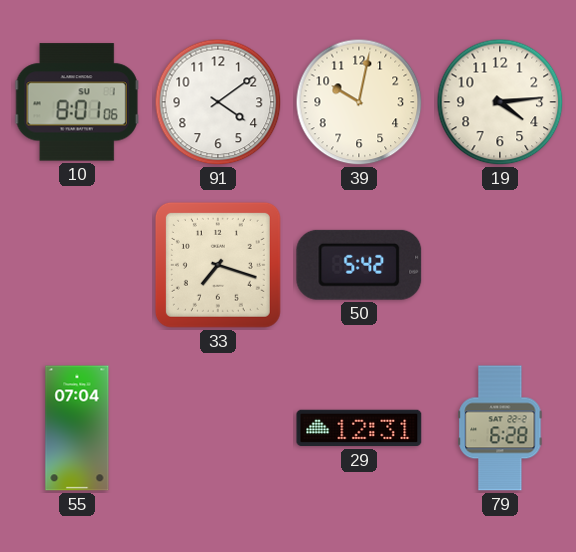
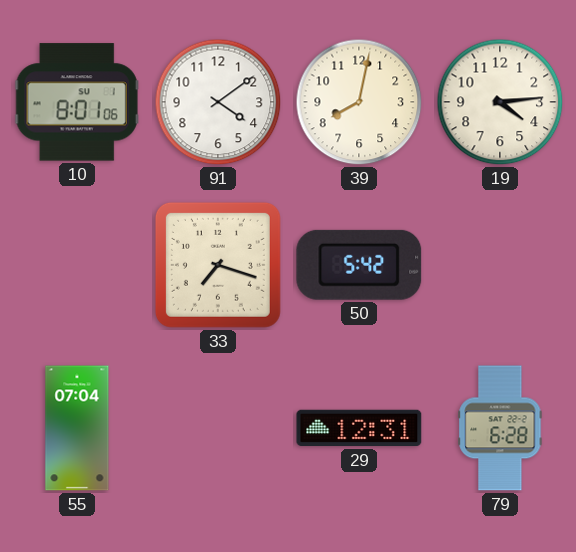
39: 10:02 -> 8:02
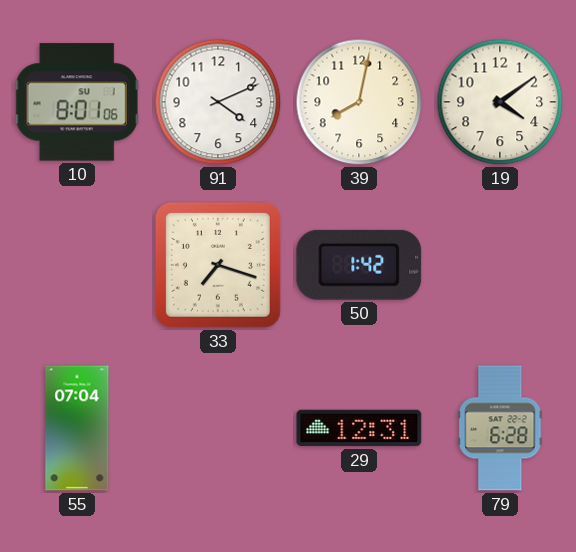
91: 4:09 -> 4:11
19: 4:14 -> 4:09
50: 5:42 -> 1:42
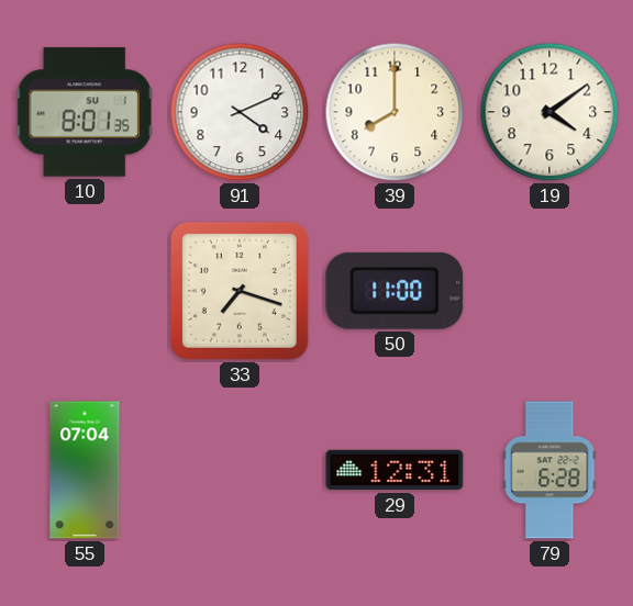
10: 8:01:06 -> 8:01:35
39: 8:02 -> 8:00
50: 1:42 -> 11:00
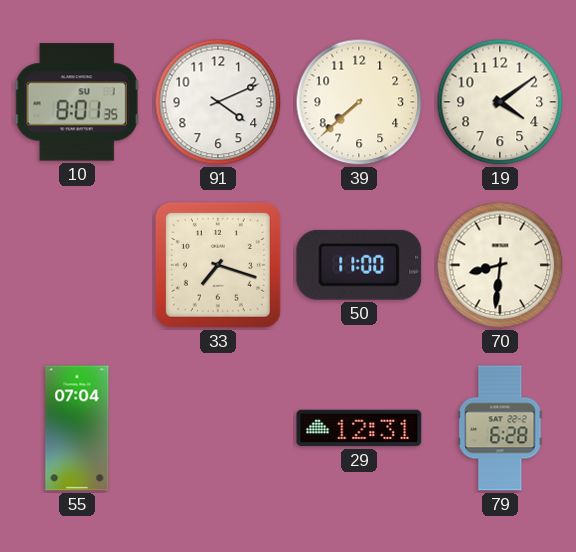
39: 8:00 -> 7:38
70: none -> 8:31
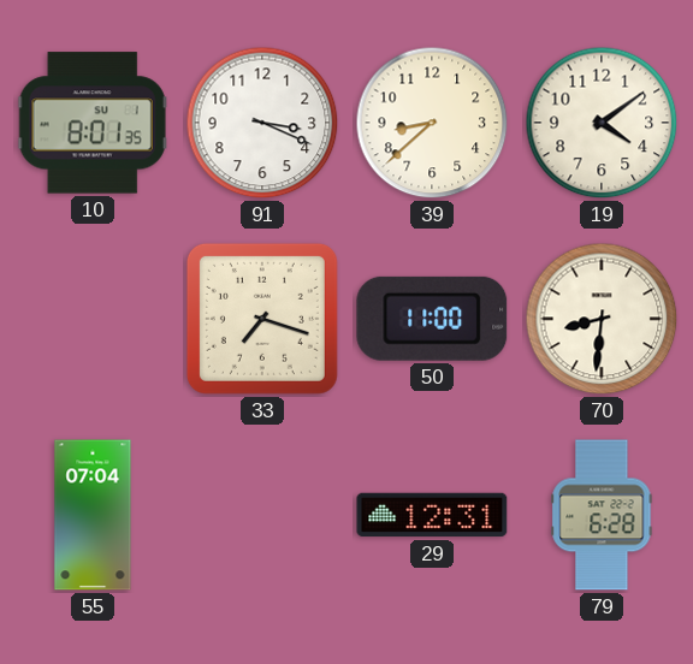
91: 4:11 -> 3:19
39: 7:38 -> 8:38
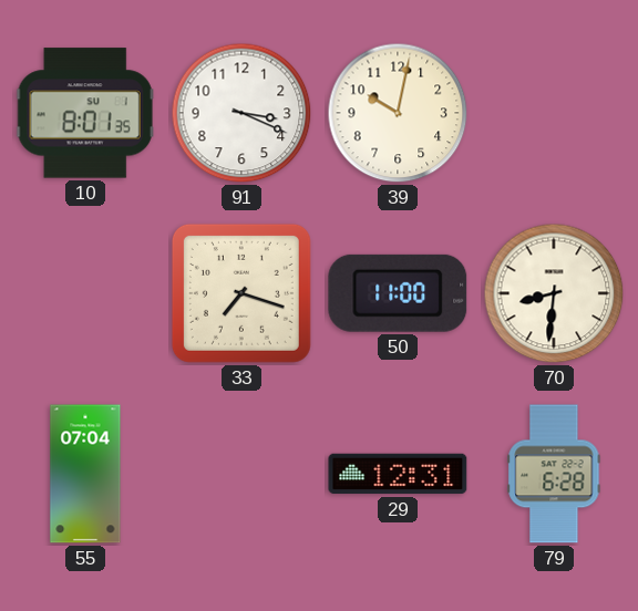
39: 8:38 -> 10:02
19: 4:09 -> none
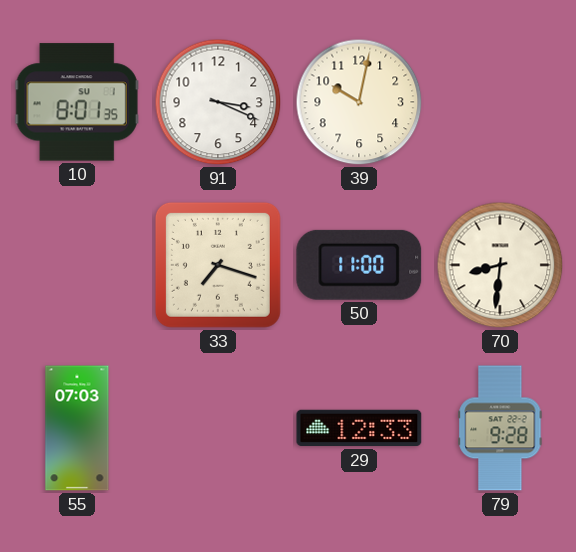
55: 07:04 -> 07:03
29: 12:31 -> 12:33
79: 6:28 -> 9:28
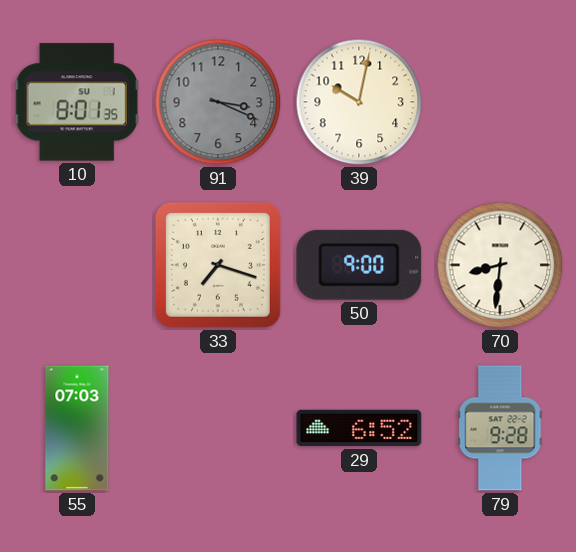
91 dial: white -> grey
50: 11:00 -> 9:00
29: 12:33 -> 6:52
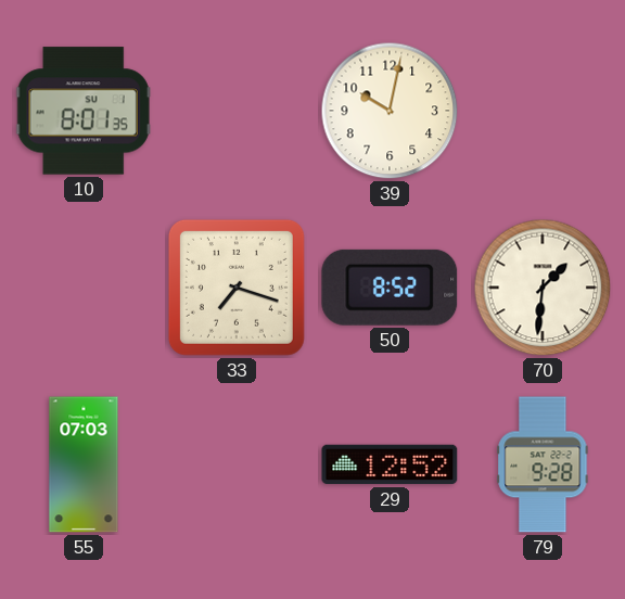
91: 3:19 -> none
50: 9:00 -> 8:52
70: 8:31 -> 1:31
29: 6:52 -> 12:52
